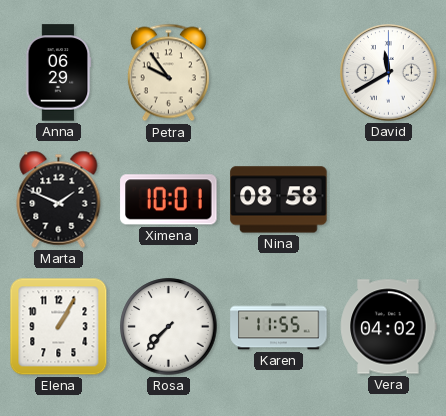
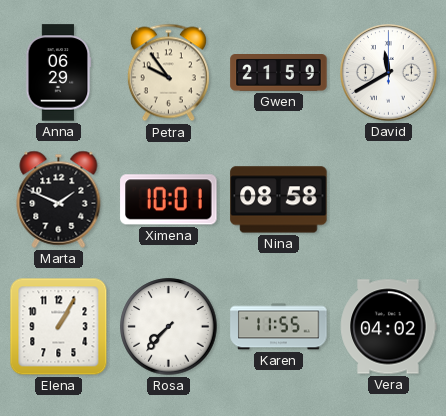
Gwen: none -> 21:59
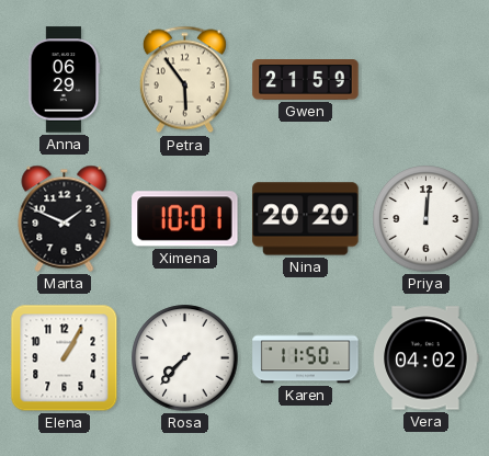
Petra: 9:54 -> 5:54
David: 11:40 -> none
Nina: 08:58 -> 20:20
Priya: none -> 12:01
Karen: 11:55 -> 11:50
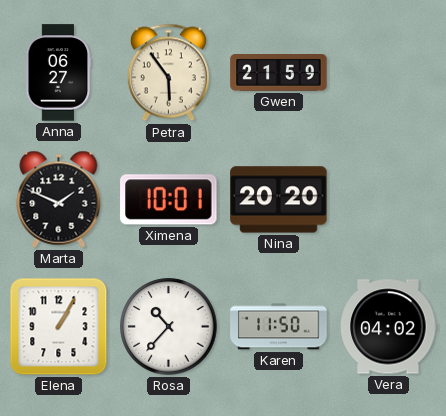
Anna: 06:29 -> 06:27
Priya: 12:01 -> none
Rosa: 7:37 -> 10:37
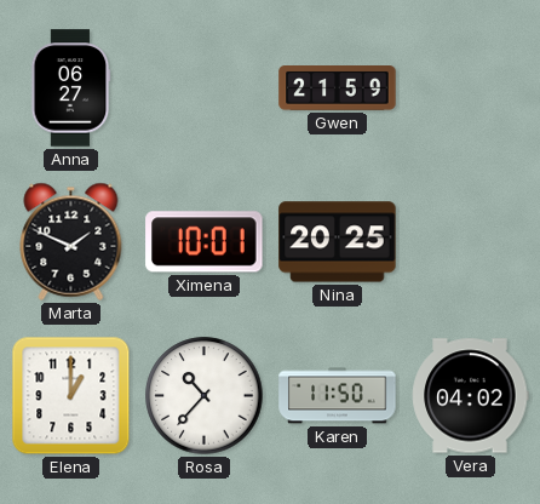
Petra: 5:54 -> none
Nina: 20:20 -> 20:25
Elena: 1:05 -> 1:00
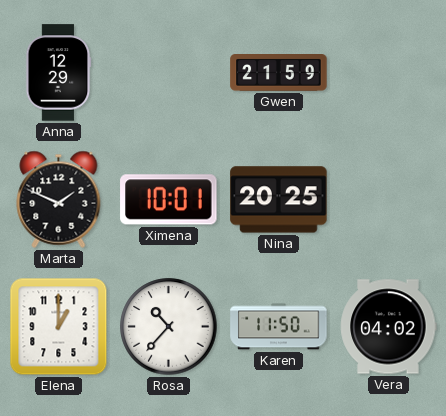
Anna: 06:27 -> 12:29
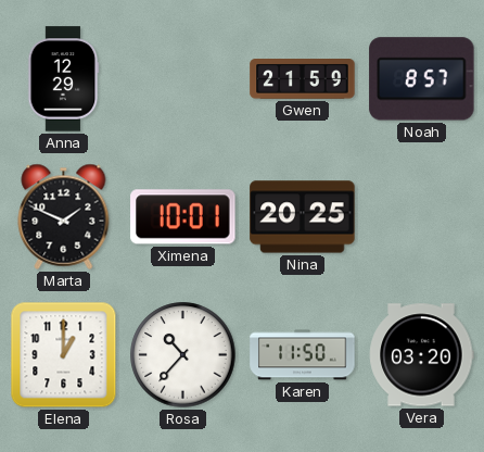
Noah: none -> 8:57
Vera: 04:02 -> 03:20
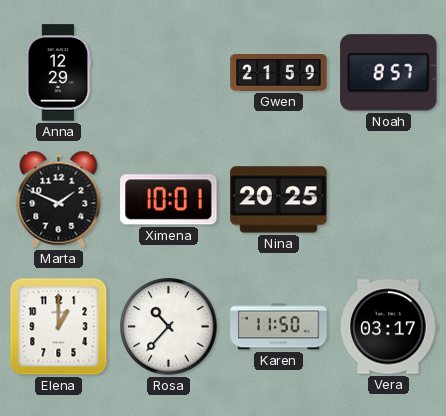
Vera: 03:20 -> 03:17
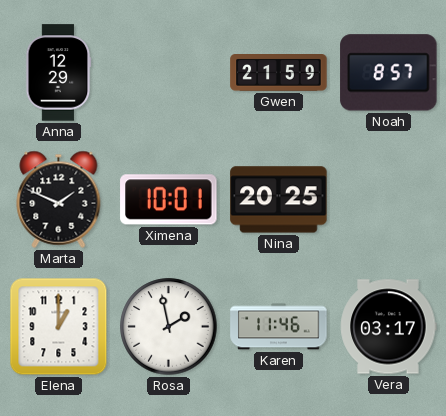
Rosa: 10:37 -> 1:58
Karen: 11:50 -> 11:46
